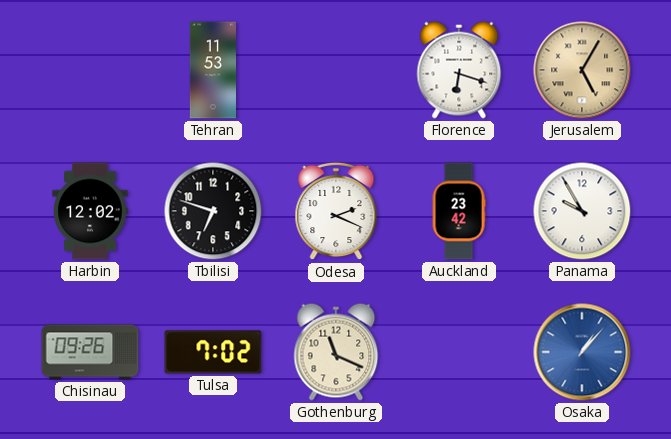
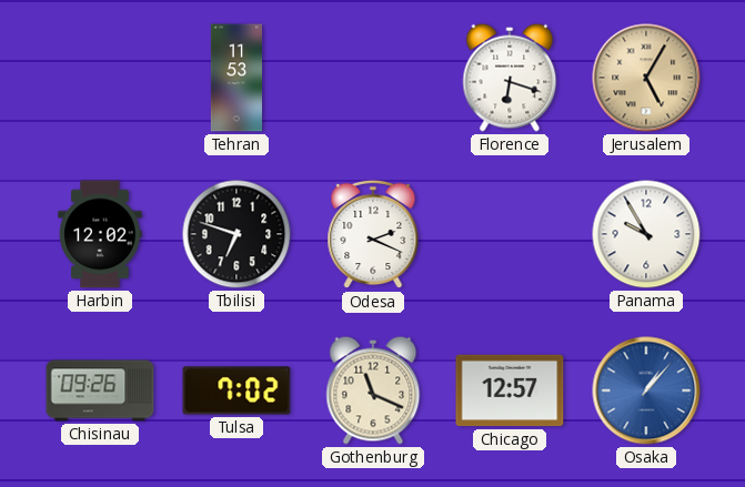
Auckland: 23:42 -> none
Chicago: none -> 12:57
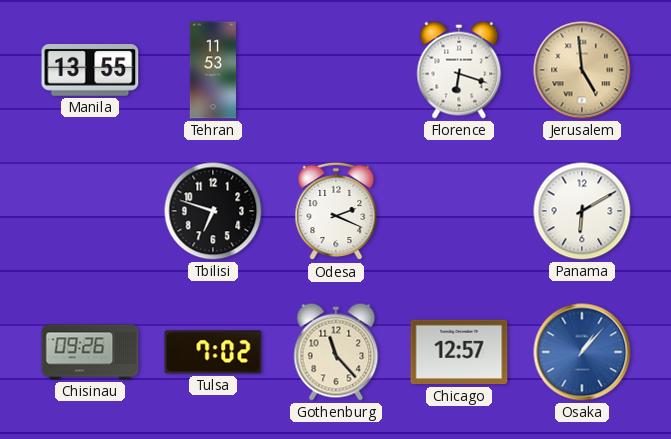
Manila: none -> 13:55
Jerusalem: 5:05 -> 4:59
Harbin: 12:02 -> none
Panama: 9:55 -> 6:10
Gothenburg: 11:19 -> 11:23
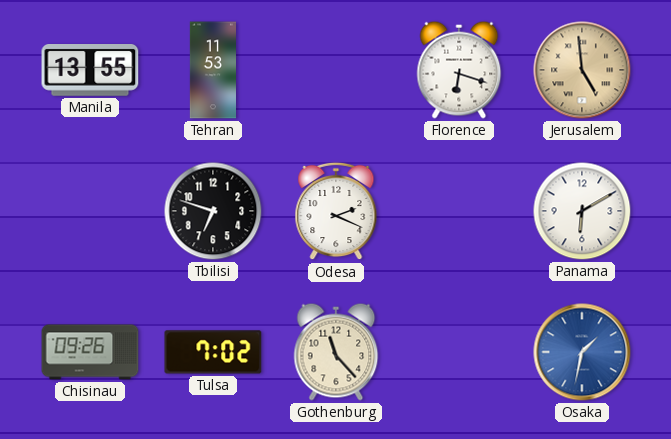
Chicago: 12:57 -> none
Osaka: 1:07 -> 1:32
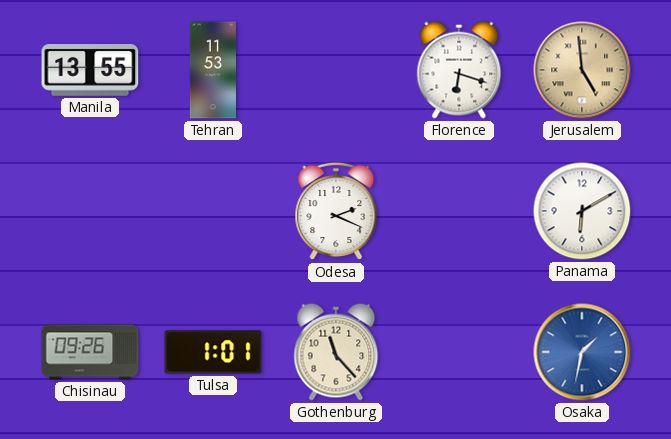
Tbilisi: 6:48 -> none
Tulsa: 7:02 -> 1:01
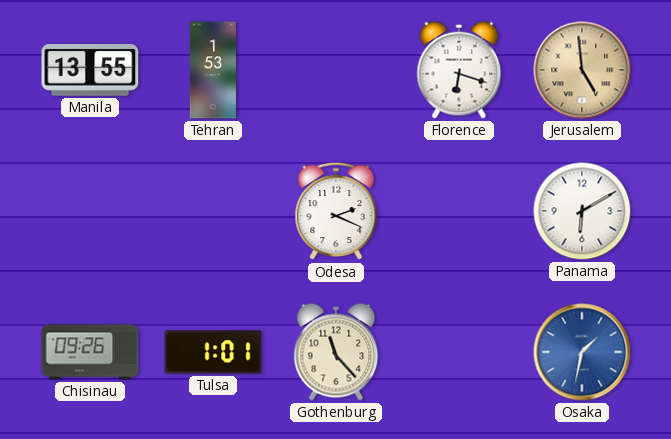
Tehran: 11:53 -> 1:53
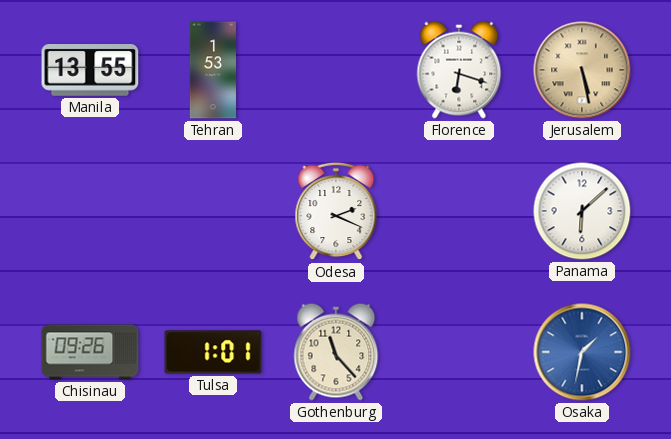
Jerusalem: 4:59 -> 5:28
Panama: 6:10 -> 6:08
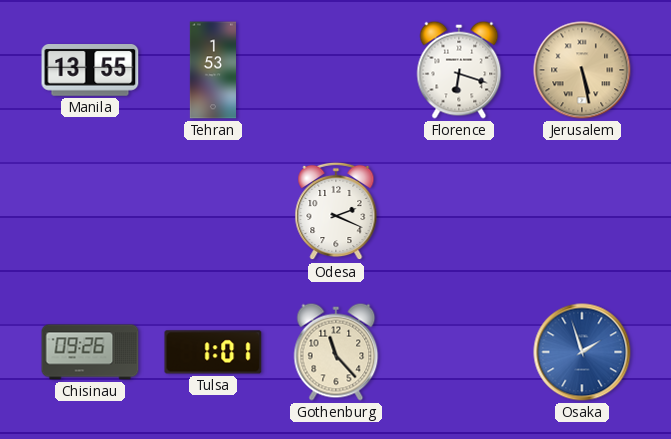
Panama: 6:08 -> none
Osaka: 1:32 -> 1:57
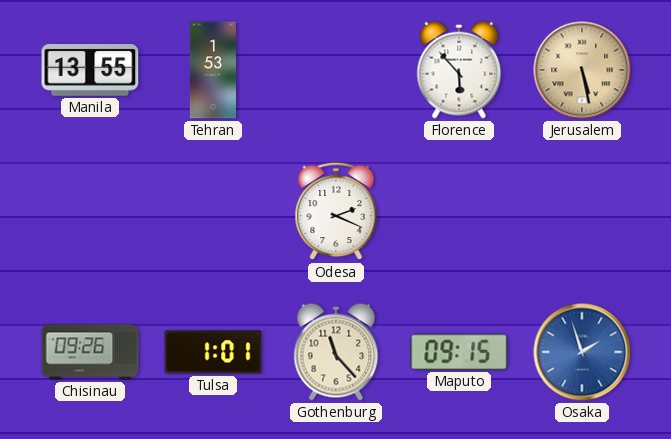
Florence: 6:18 -> 5:53
Maputo: none -> 09:15
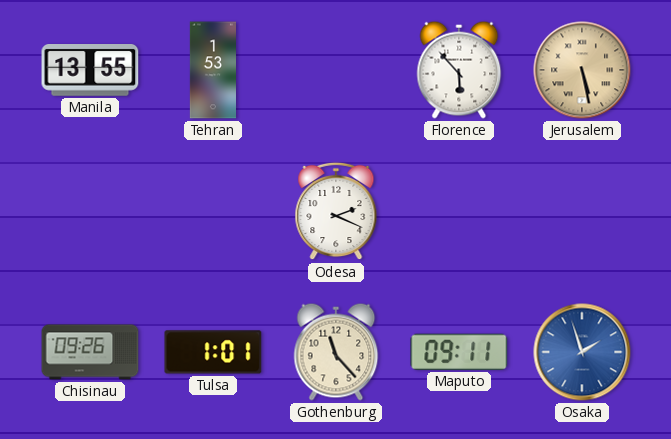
Maputo: 09:15 -> 09:11
